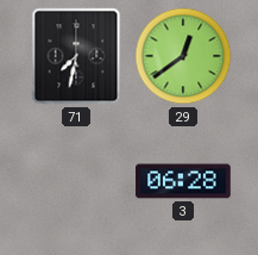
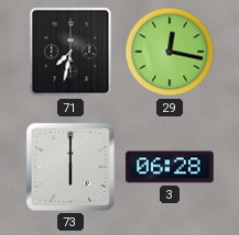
29: 12:39 -> 12:17
73: none -> 6:00
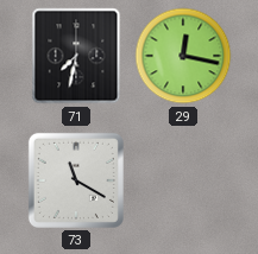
73: 6:00 -> 11:20
3: 06:28 -> none
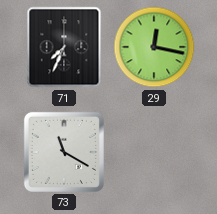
71: 7:32 -> 7:34
